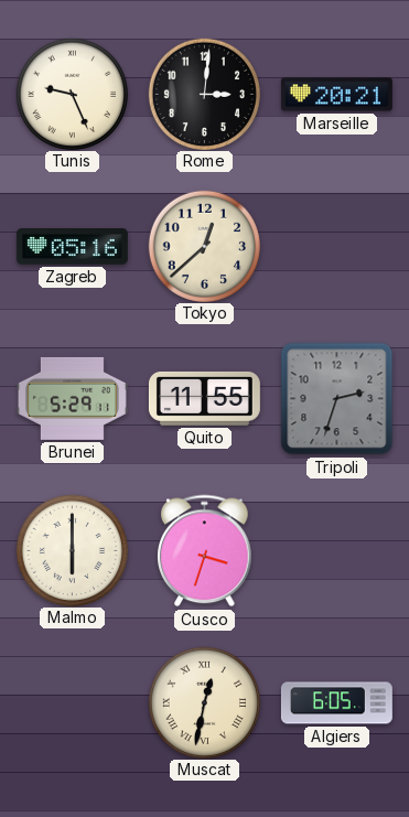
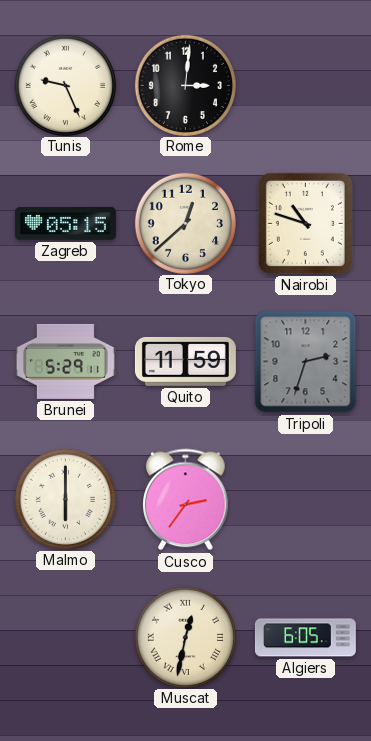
Marseille: 20:21 -> none
Zagreb: 05:16 -> 05:15
Nairobi: none -> 10:48
Quito: 11:55 -> 11:59
Cusco: 3:33 -> 2:36
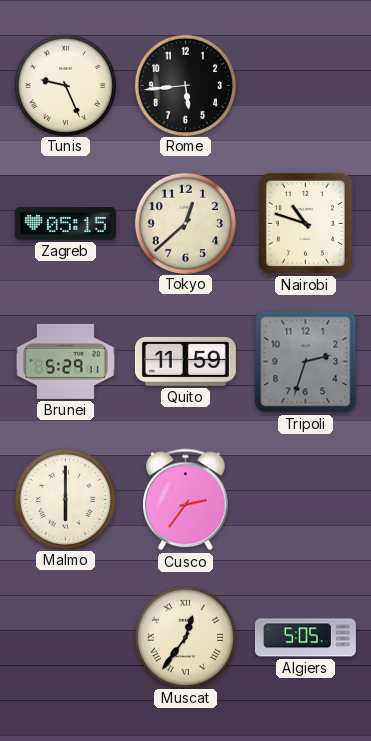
Rome: 3:01 -> 5:44
Muscat: 12:32 -> 12:36
Algiers: 6:05 -> 5:05
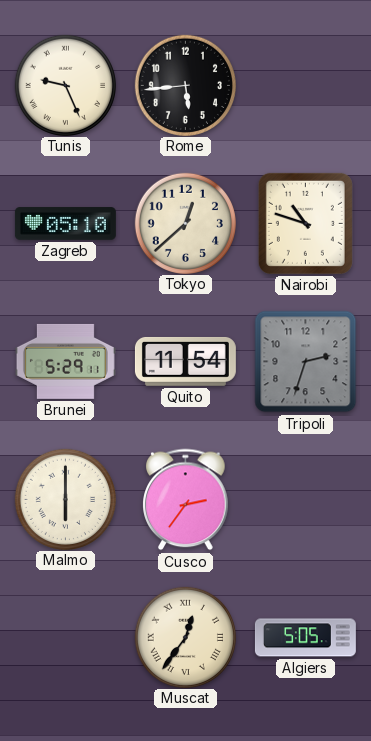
Zagreb: 05:15 -> 05:10
Quito: 11:59 -> 11:54
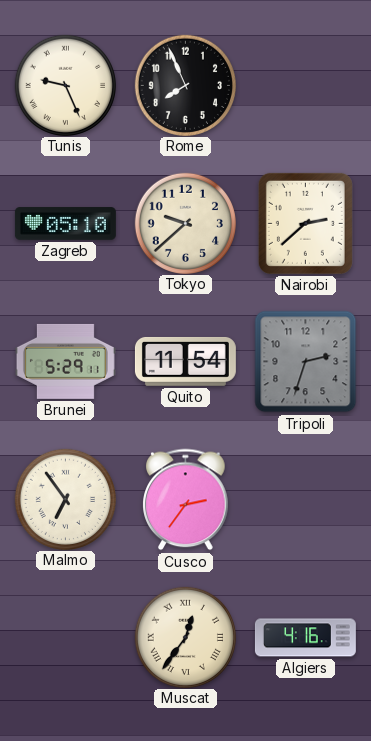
Rome: 5:44 -> 7:56
Tokyo: 12:38 -> 9:38
Nairobi: 10:48 -> 2:38
Malmo: 6:00 -> 6:54
Algiers: 5:05 -> 4:16
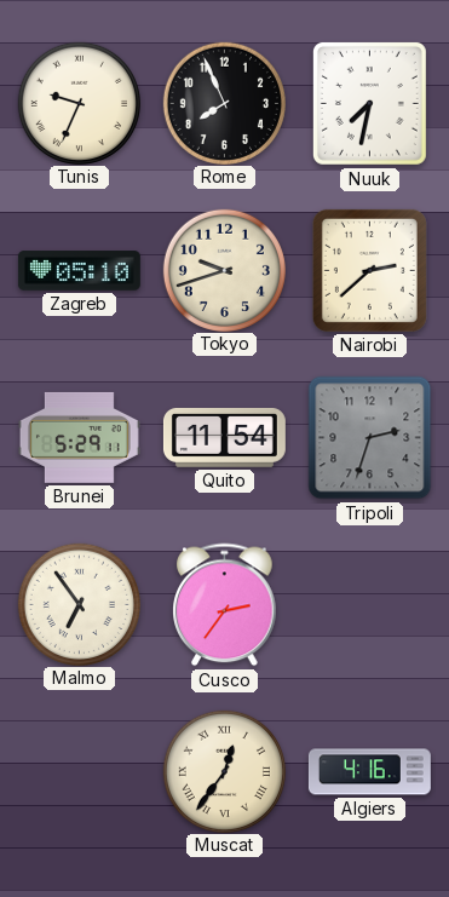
Tunis: 9:26 -> 9:34
Nuuk: none -> 7:32
Tokyo: 9:38 -> 9:42
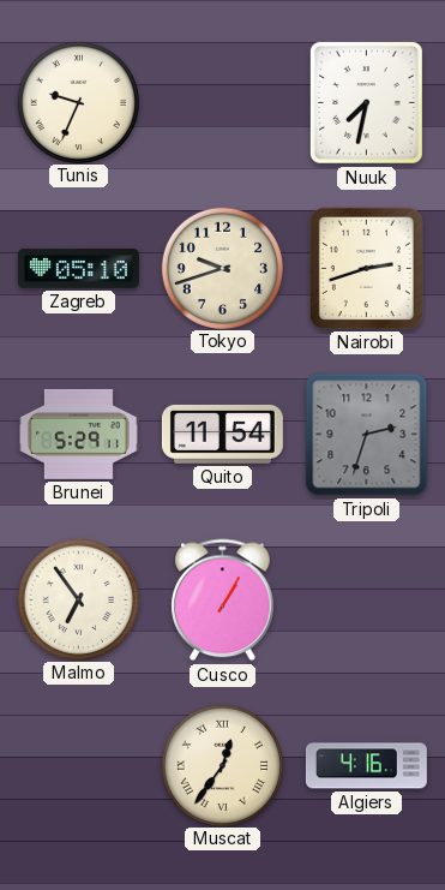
Rome: 7:56 -> none
Nairobi: 2:38 -> 2:42
Cusco: 2:36 -> 1:05
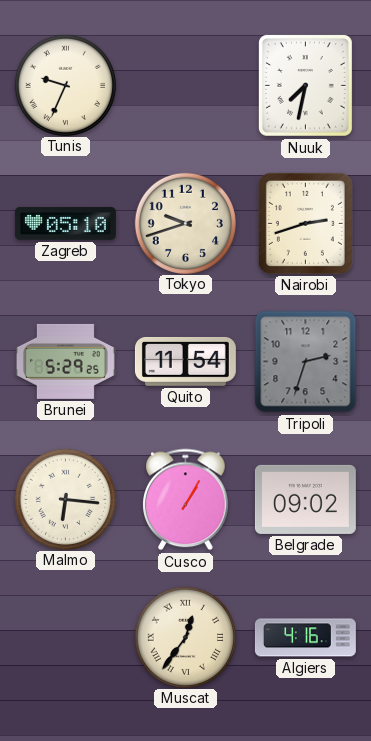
Brunei: 5:29:11 -> 5:29:25
Malmo: 6:54 -> 6:16
Belgrade: none -> 09:02
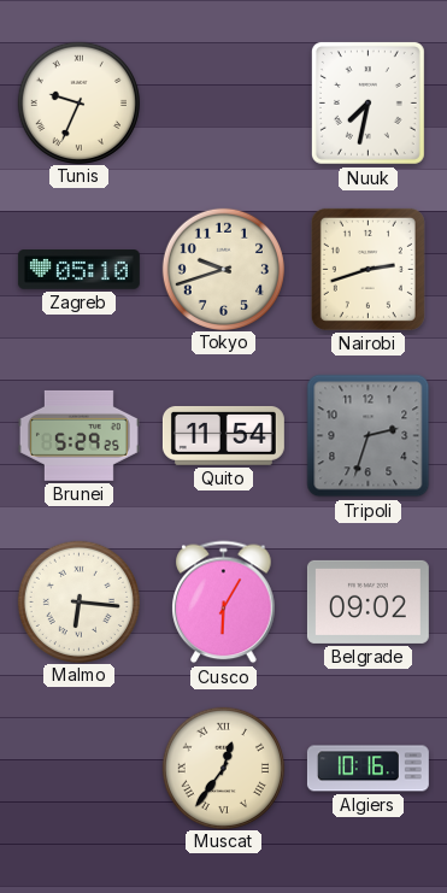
Cusco: 1:05 -> 6:05
Algiers: 4:16 -> 10:16
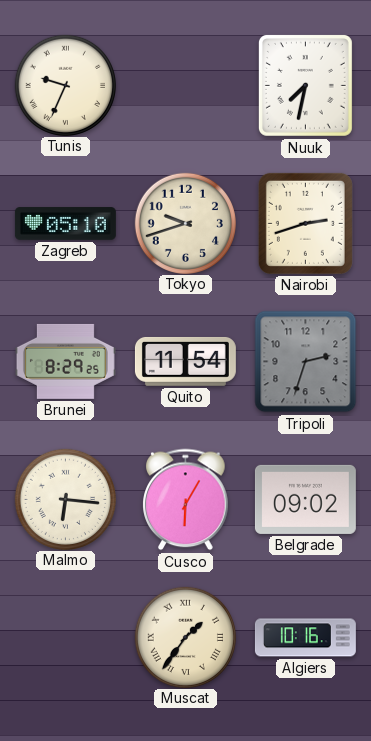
Brunei: 5:29 -> 8:29
Muscat: 12:36 -> 1:36
